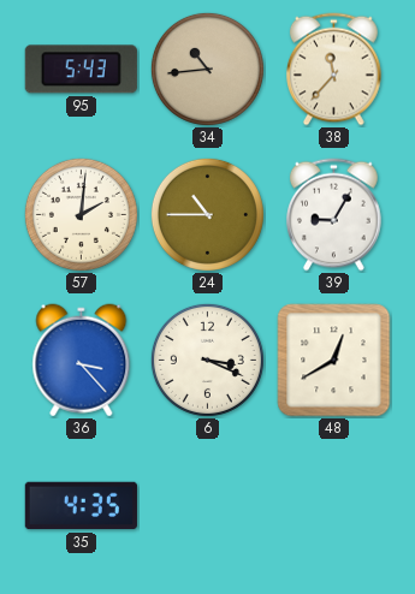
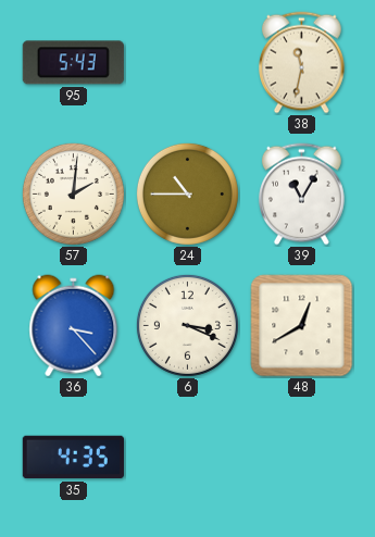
34: 10:44 -> none
38: 11:37 -> 11:32
39: 9:05 -> 11:05
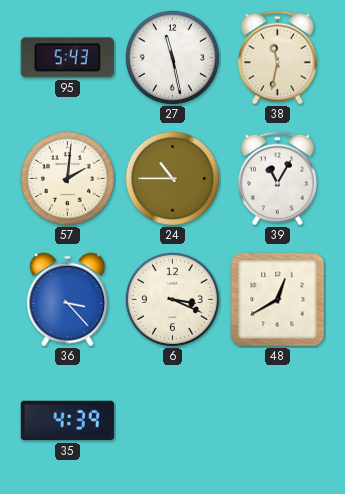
27: none -> 11:28
35: 4:35 -> 4:39
